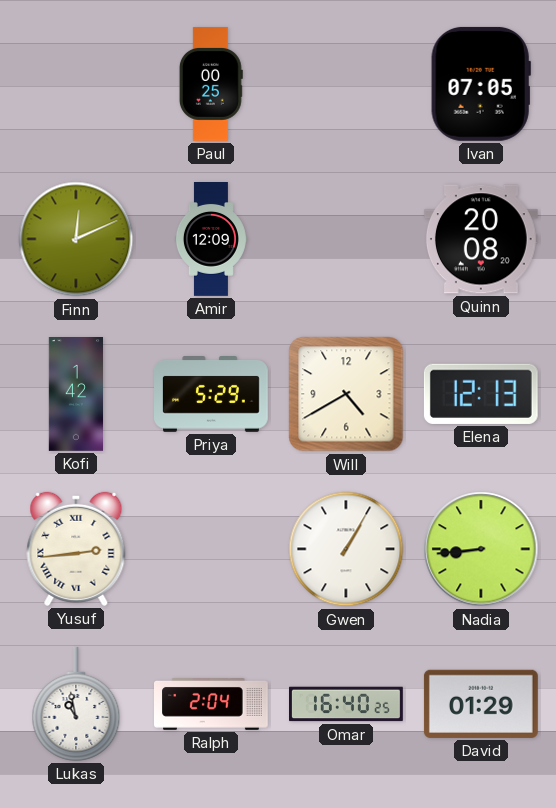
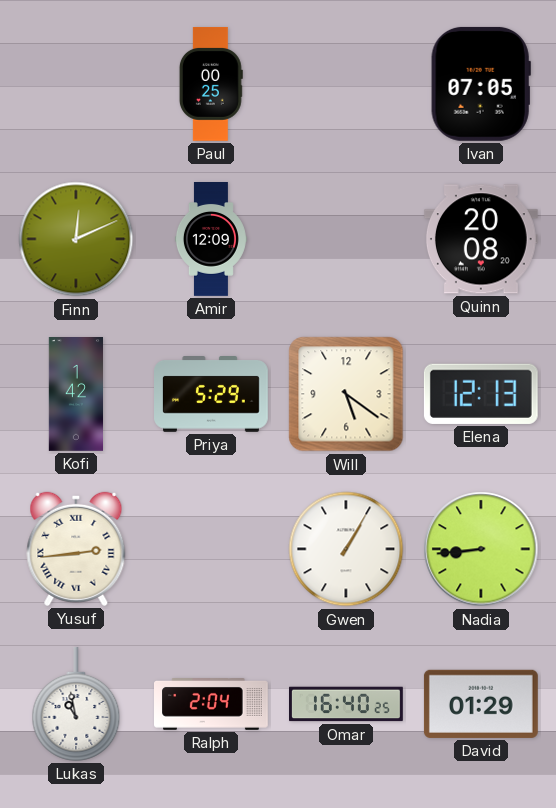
Will: 4:40 -> 5:21
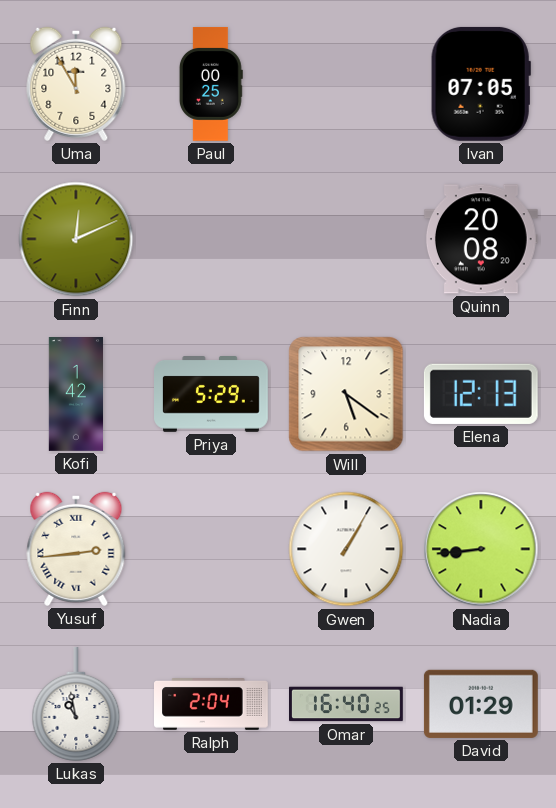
Uma: none -> 11:55
Amir: 12:09 -> none
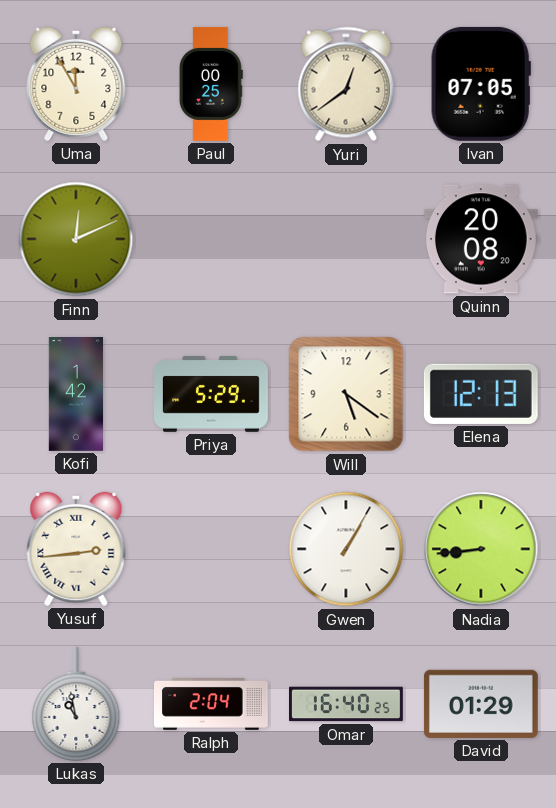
Yuri: none -> 12:39
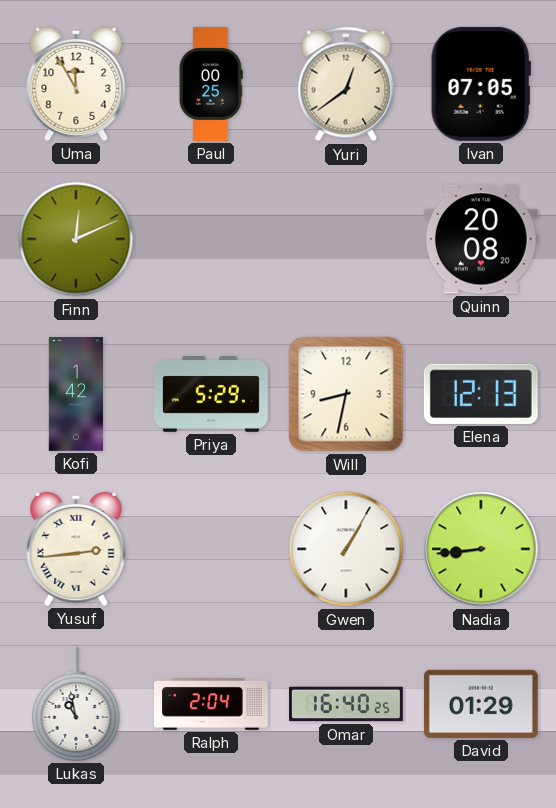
Will: 5:21 -> 8:32
